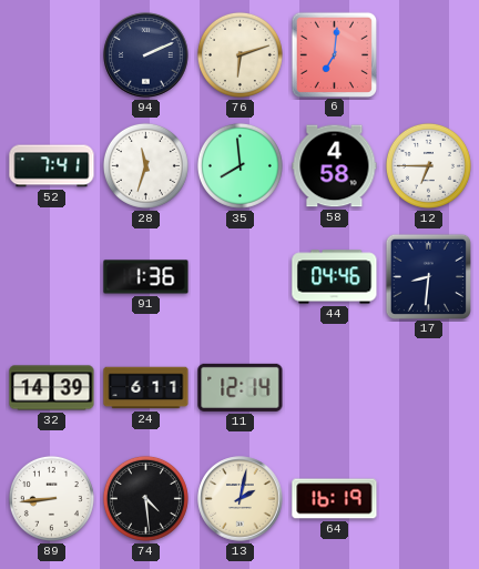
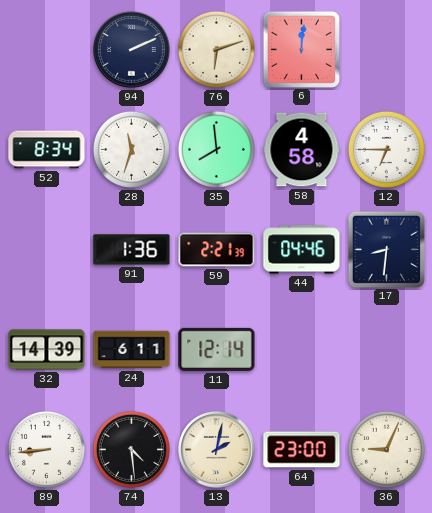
6: 7:01 -> 12:01
52: 7:41 -> 8:34
59: none -> 2:21
64: 16:19 -> 23:00
36: none -> 9:04
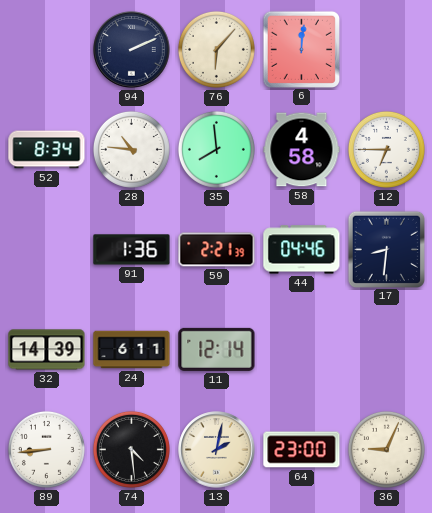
76: 6:12 -> 6:07
28: 11:33 -> 10:46
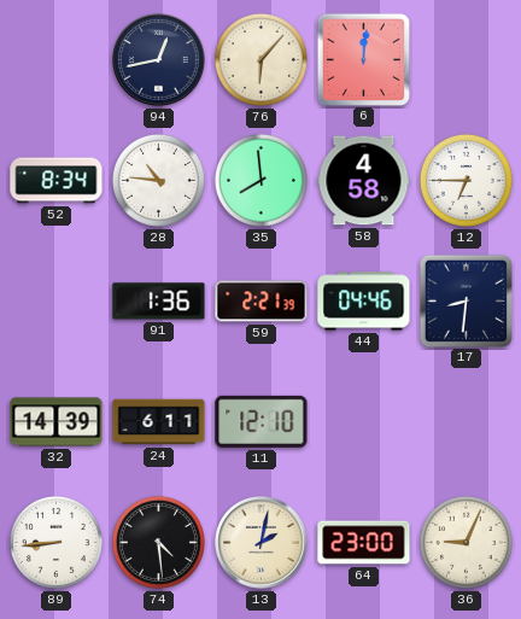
94: 2:11 -> 12:43
11: 12:14 -> 12:10
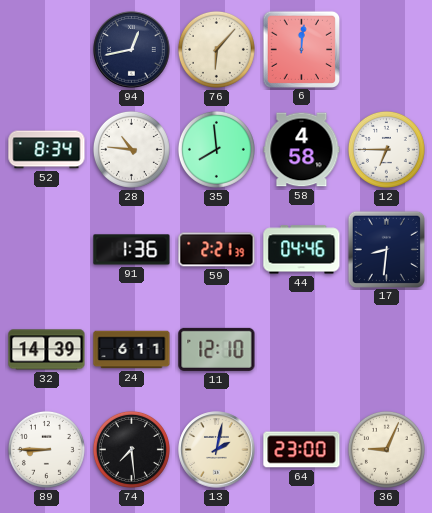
89: 8:44 -> 8:45
74: 4:29 -> 7:29
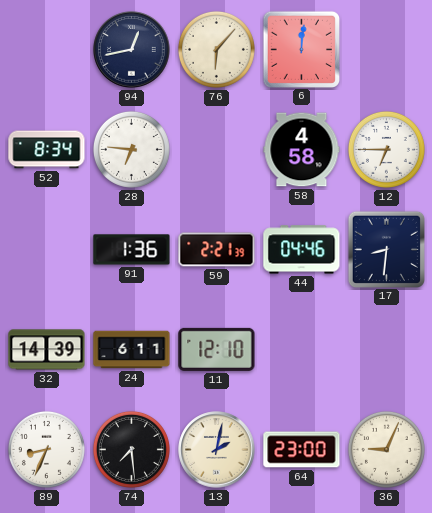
28: 10:46 -> 6:46
35: 7:59 -> none
89: 8:45 -> 8:34
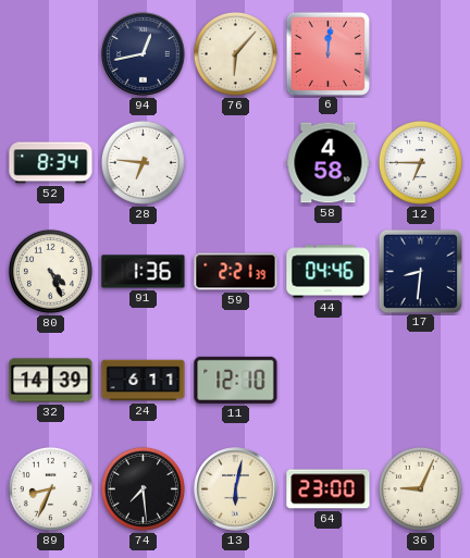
80: none -> 4:26
13: 2:02 -> 6:02
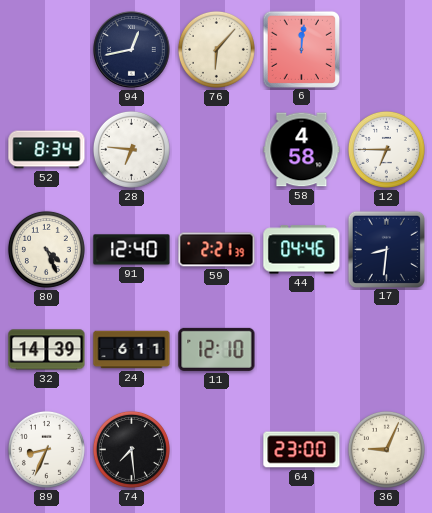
91: 1:36 -> 12:40
13: 6:02 -> none
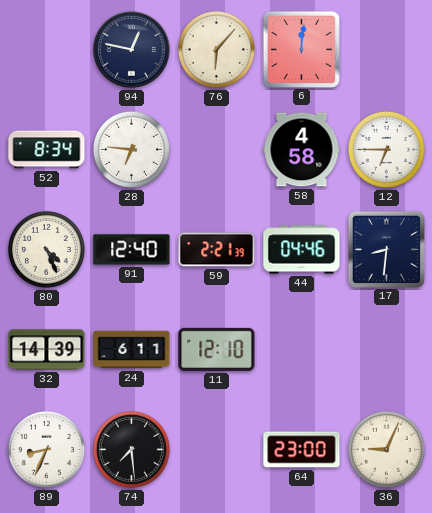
94: 12:43 -> 12:47
